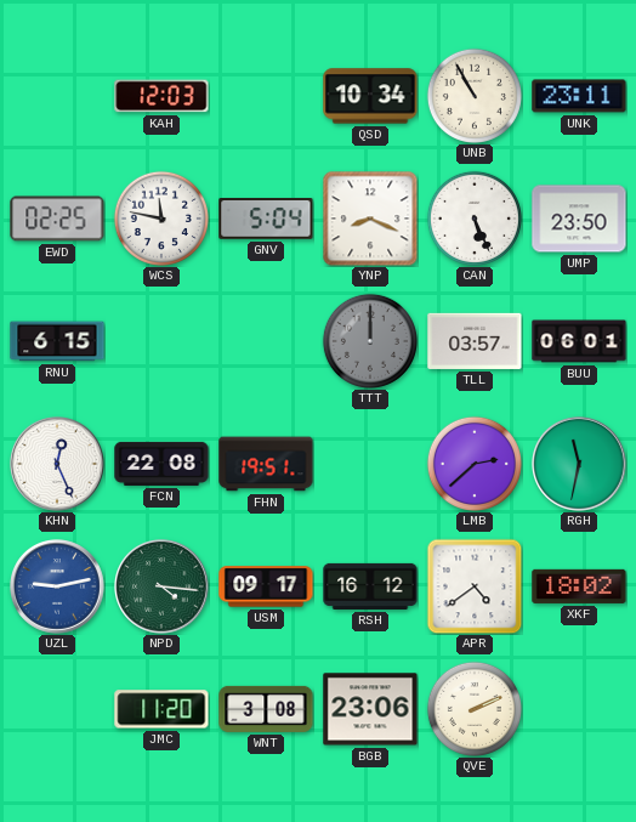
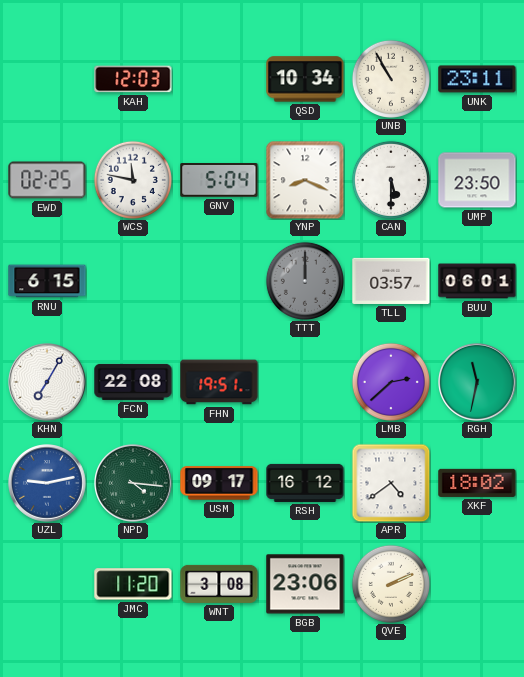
CAN: 5:26 -> 5:30
KHN: 12:26 -> 7:05
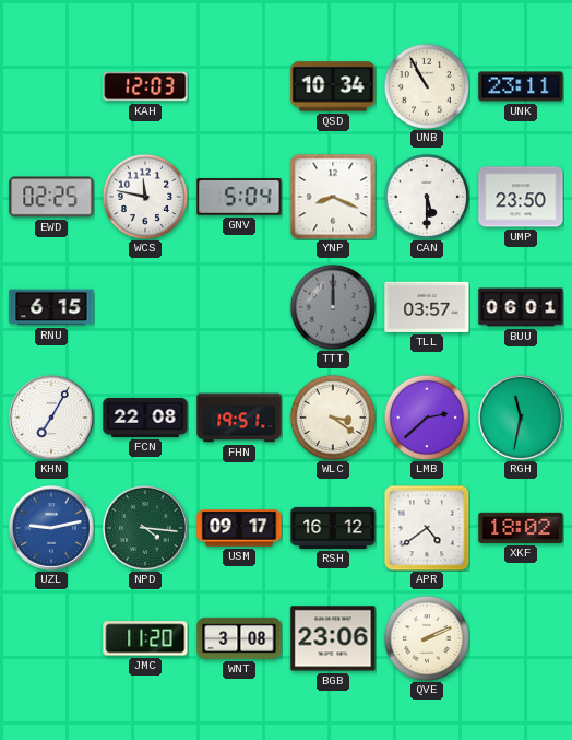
WLC: none -> 3:21
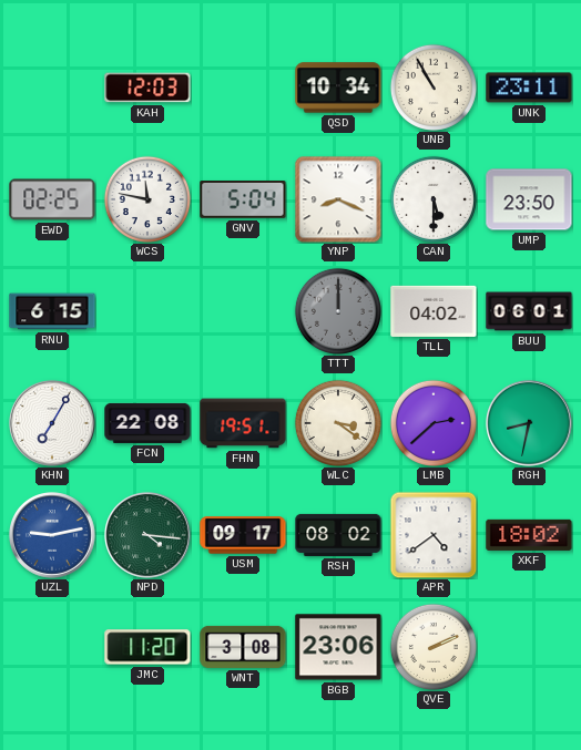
TLL: 03:57 -> 04:02
RGH: 11:32 -> 8:32
RSH: 16:12 -> 08:02
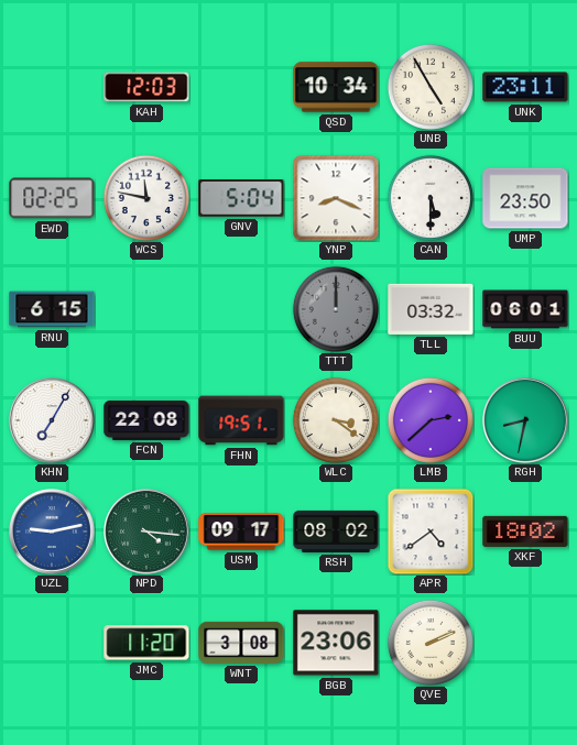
UNB: 10:55 -> 4:55
TLL: 04:02 -> 03:32
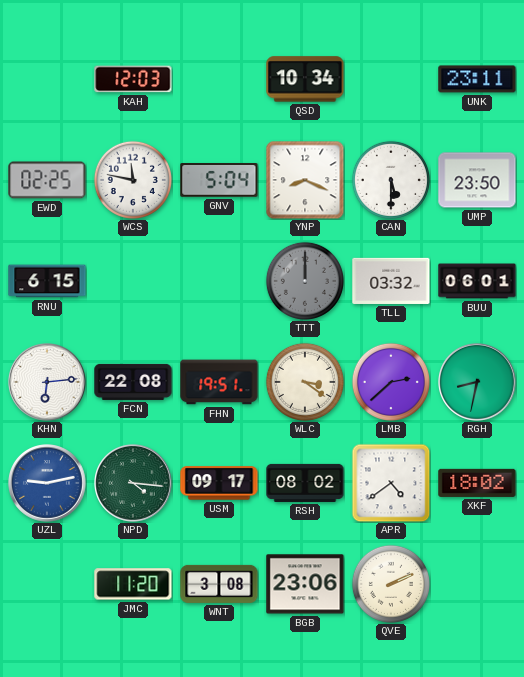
UNB: 4:55 -> none
KHN: 7:05 -> 6:14
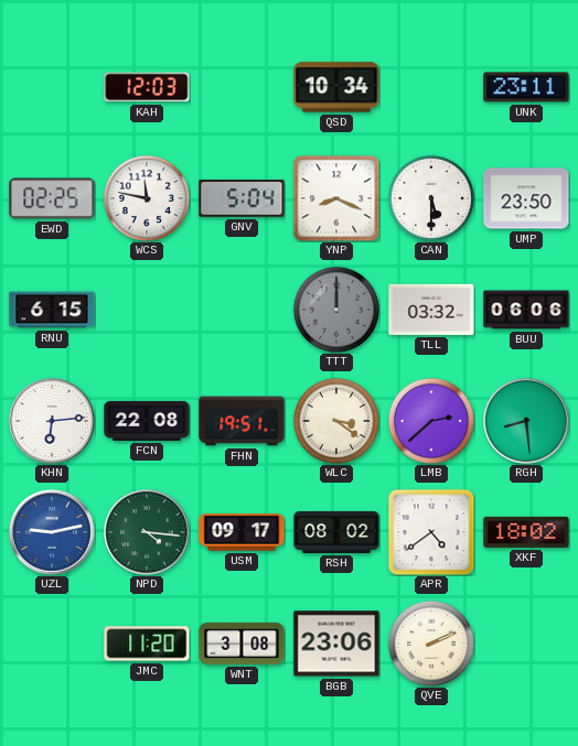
BUU: 06:01 -> 06:06
RGH: 8:32 -> 8:29
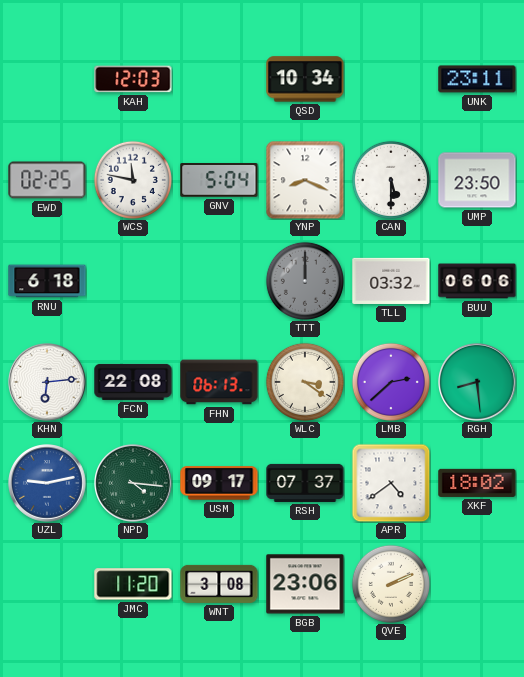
RNU: 6:15 -> 6:18
FHN: 19:51 -> 06:13
RSH: 08:02 -> 07:37
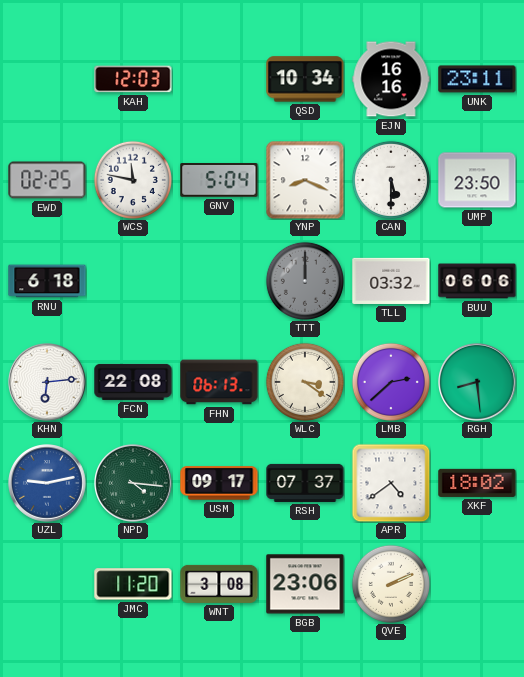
EJN: none -> 16:16
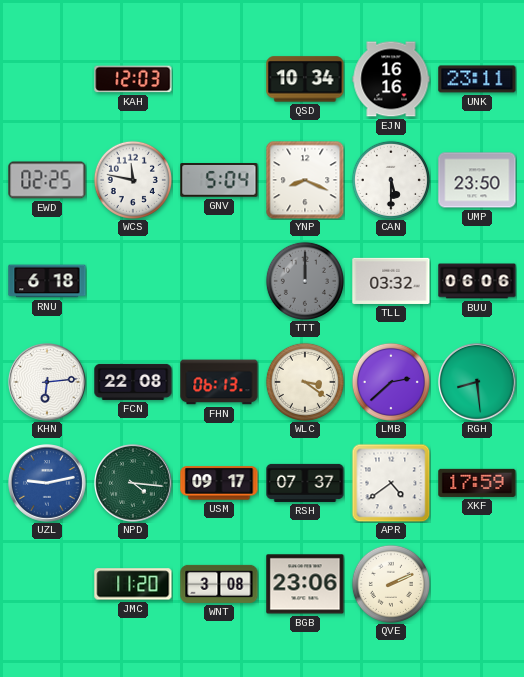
XKF: 18:02 -> 17:59
